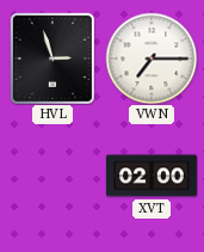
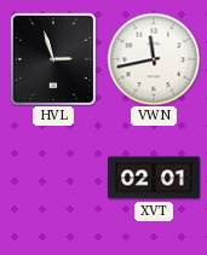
VWN: 7:15 -> 11:43
XVT: 02:00 -> 02:01
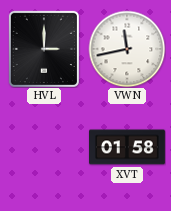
HVL: 2:57 -> 3:00
XVT: 02:01 -> 01:58
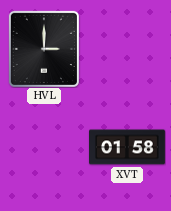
VWN: 11:43 -> none
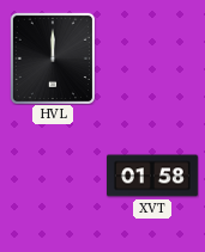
HVL: 3:00 -> 12:00
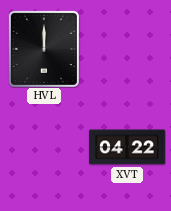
XVT: 01:58 -> 04:22
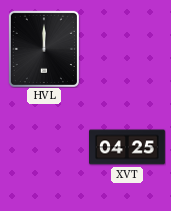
XVT: 04:22 -> 04:25
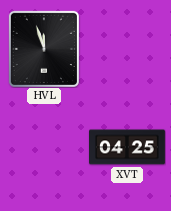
HVL: 12:00 -> 11:57
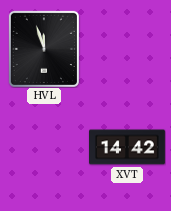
XVT: 04:25 -> 14:42
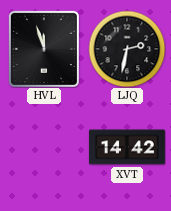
LJQ: none -> 2:32
